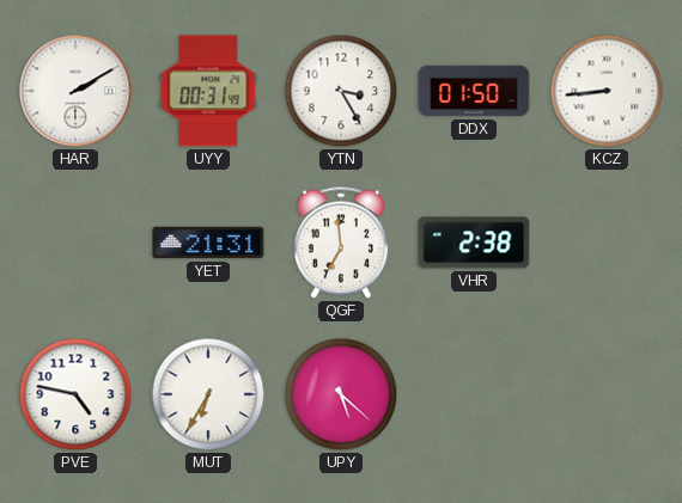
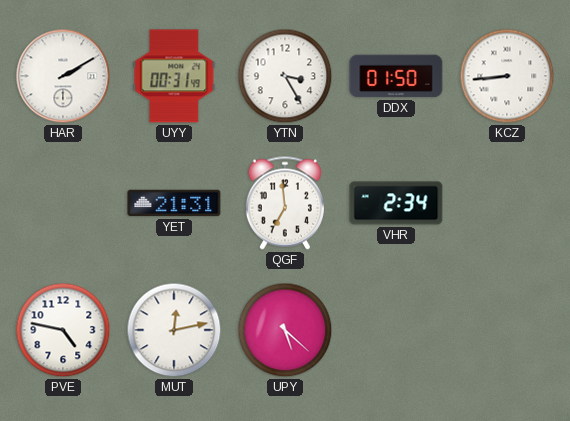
VHR: 2:38 -> 2:34
MUT: 6:35 -> 12:13
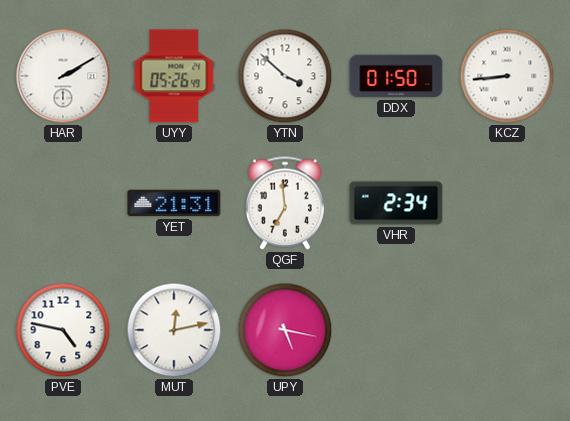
UYY: 00:31 -> 05:26
YTN: 3:25 -> 3:52
UPY: 5:22 -> 5:17
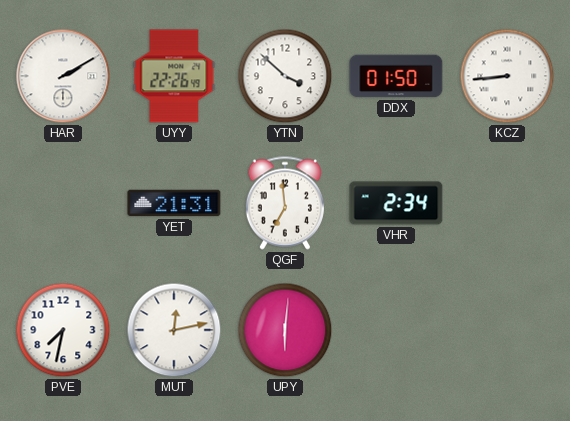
UYY: 05:26 -> 22:26
PVE: 4:47 -> 7:32
UPY: 5:17 -> 6:01
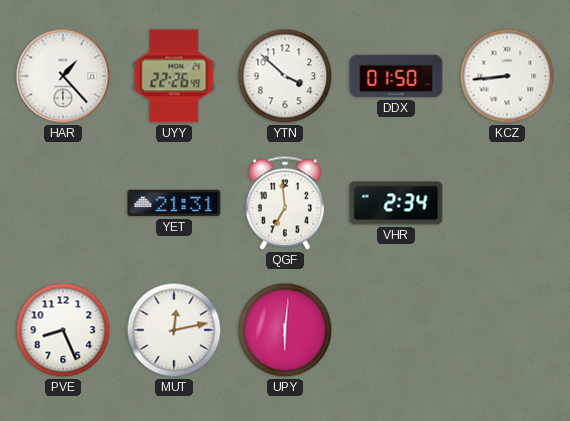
HAR: 2:10 -> 1:23
PVE: 7:32 -> 8:26
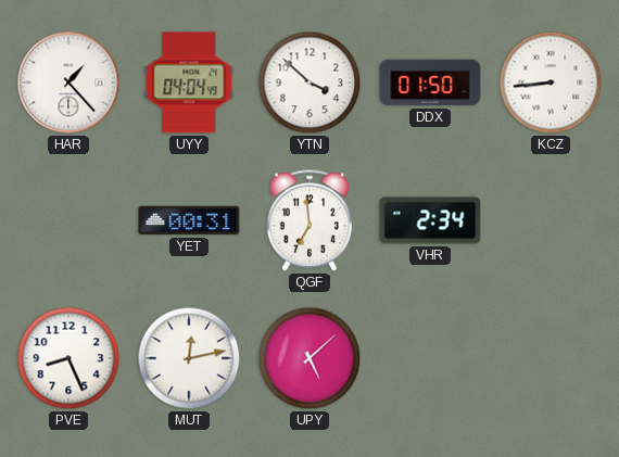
UYY: 22:26 -> 04:04
YET: 21:31 -> 00:31
UPY: 6:01 -> 5:08
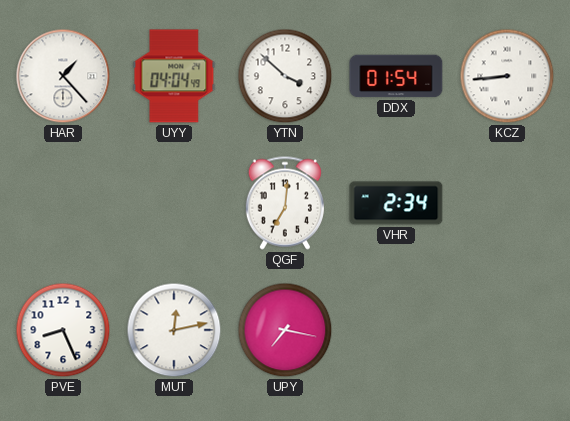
DDX: 01:50 -> 01:54
YET: 00:31 -> none
QGF: 6:59 -> 7:01
UPY: 5:08 -> 7:17
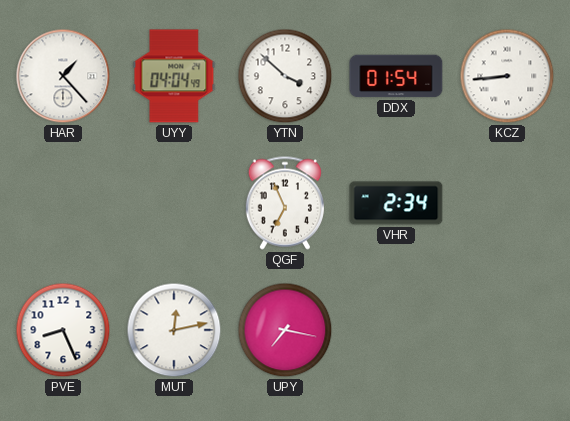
QGF: 7:01 -> 6:56
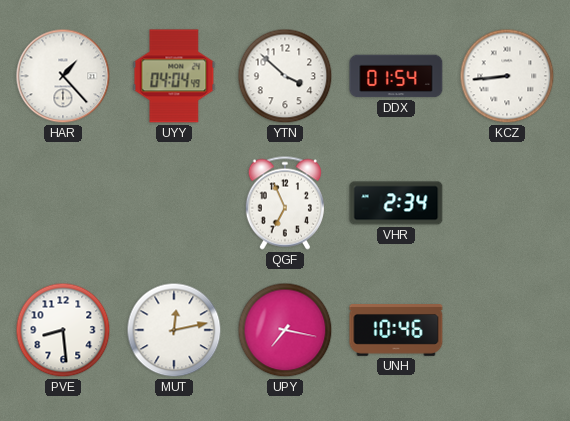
PVE: 8:26 -> 8:29
UNH: none -> 10:46
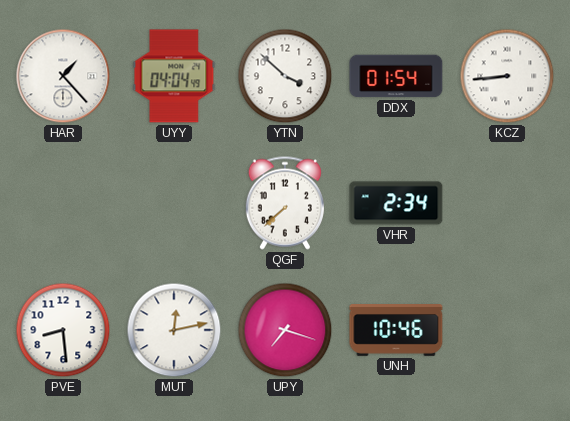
QGF: 6:56 -> 7:38
UPY: 7:17 -> 7:18
